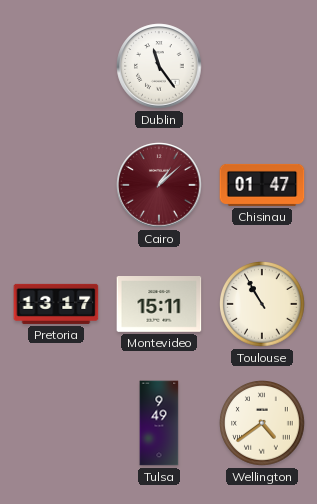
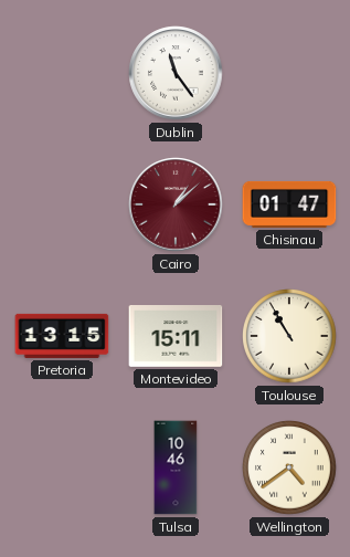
Pretoria: 13:17 -> 13:15
Tulsa: 9:49 -> 10:46
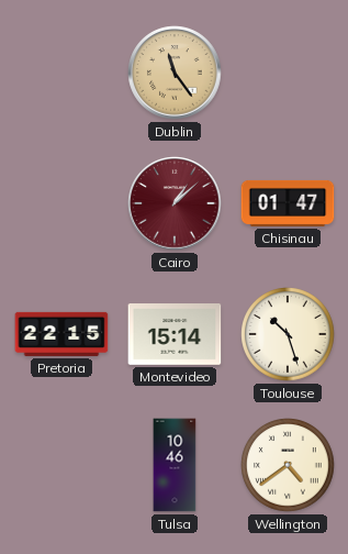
Dublin dial: white -> champagne
Pretoria: 13:15 -> 22:15
Montevideo: 15:11 -> 15:14
Toulouse: 10:55 -> 10:27
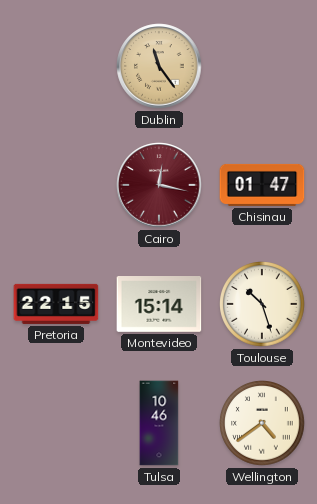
Cairo: 1:08 -> 12:17
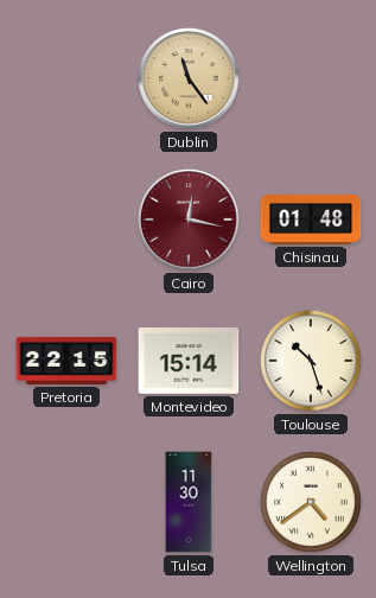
Chisinau: 01:47 -> 01:48
Tulsa: 10:46 -> 11:30
